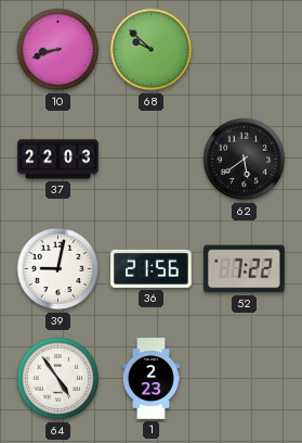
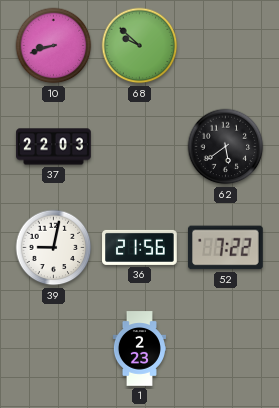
64: 4:54 -> none
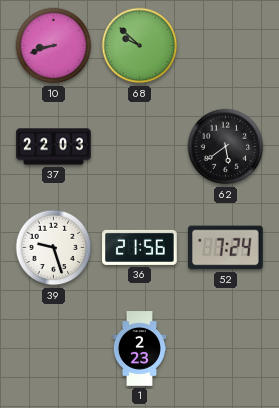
39: 9:02 -> 9:27
52: 7:22 -> 7:24
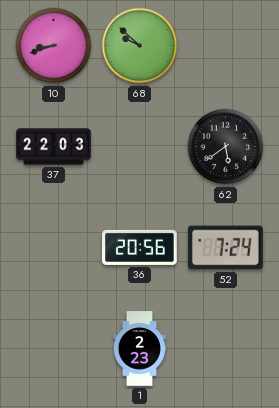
39: 9:27 -> none
36: 21:56 -> 20:56
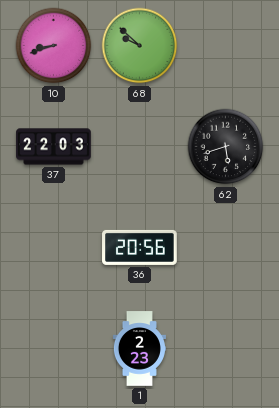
62: 5:39 -> 5:42
52: 7:24 -> none
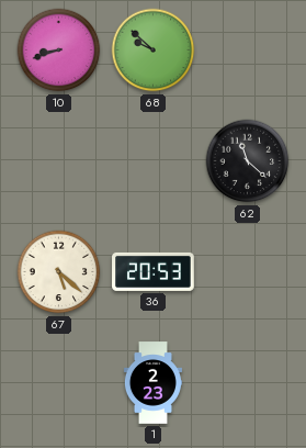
37: 22:03 -> none
62: 5:42 -> 11:22
67: none -> 5:22
36: 20:56 -> 20:53
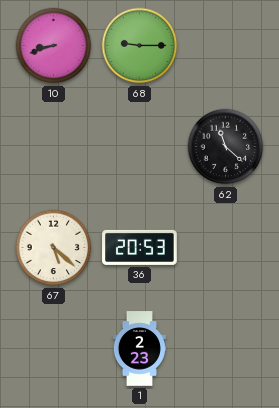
68: 9:52 -> 9:15
